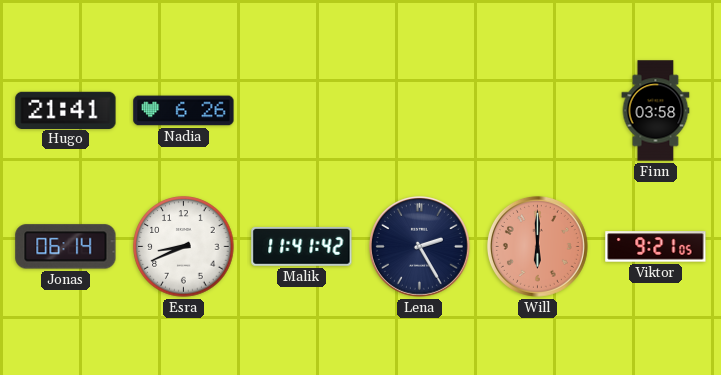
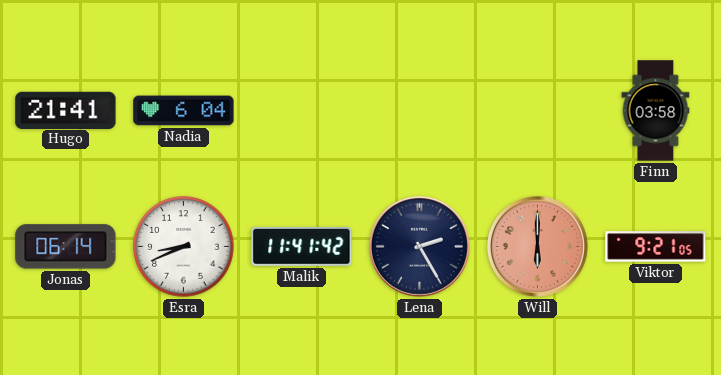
Nadia: 6:26 -> 6:04
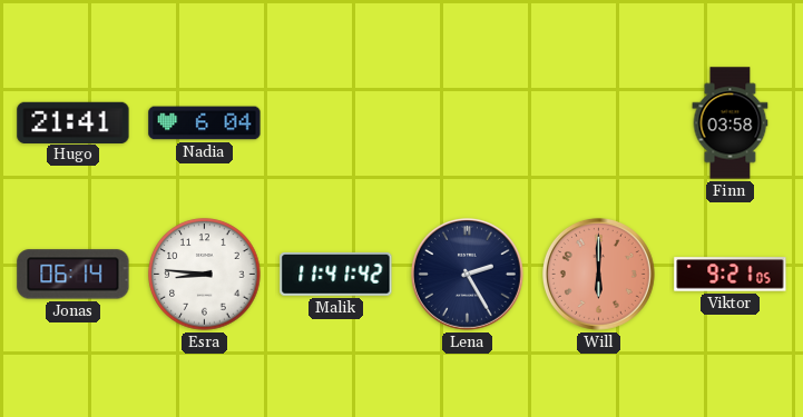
Esra: 8:41 -> 8:46
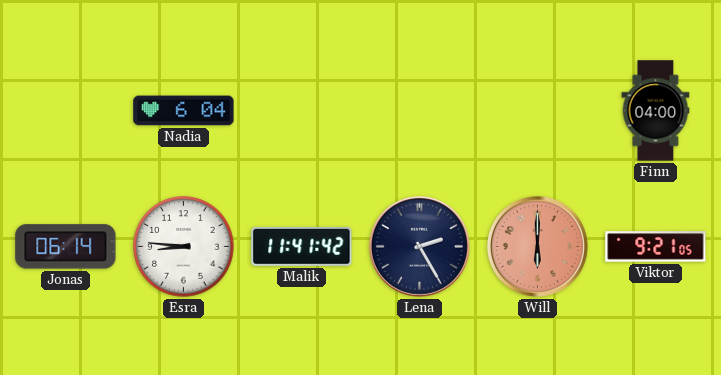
Hugo: 21:41 -> none
Finn: 03:58 -> 04:00
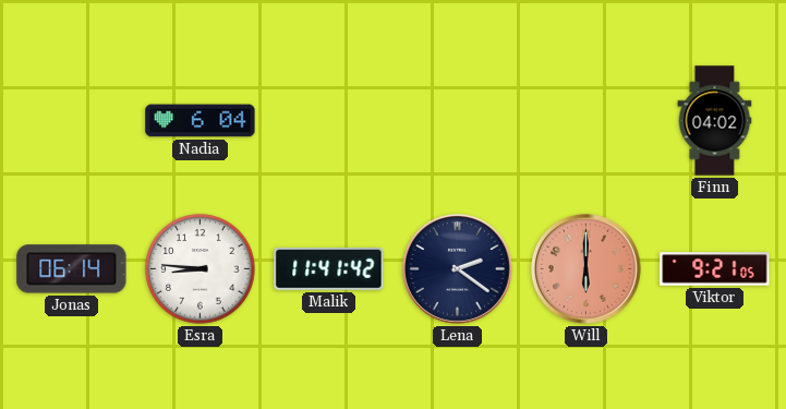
Finn: 04:00 -> 04:02
Lena: 2:25 -> 2:21
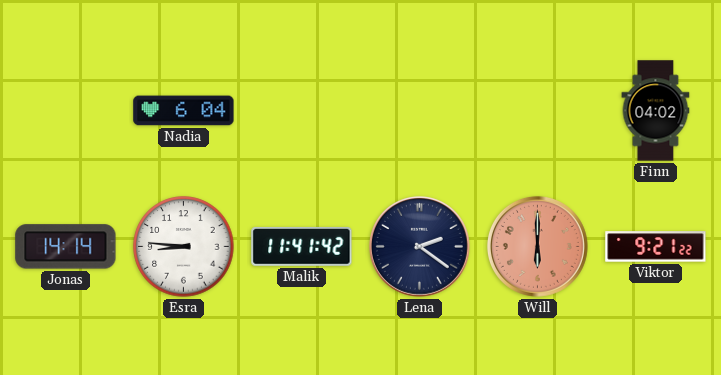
Jonas: 06:14 -> 14:14
Viktor: 9:21:05 -> 9:21:22
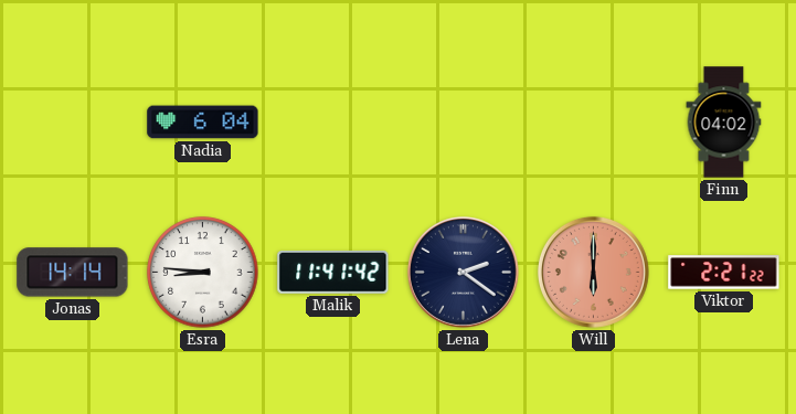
Viktor: 9:21 -> 2:21
